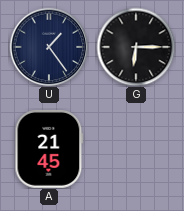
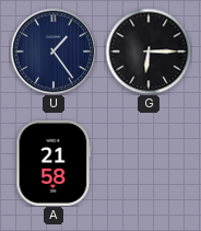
A: 21:45 -> 21:58
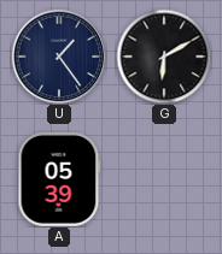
G: 6:15 -> 6:10
A: 21:58 -> 05:39
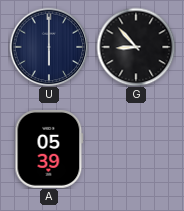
U: 1:24 -> 6:00
G: 6:10 -> 8:53
